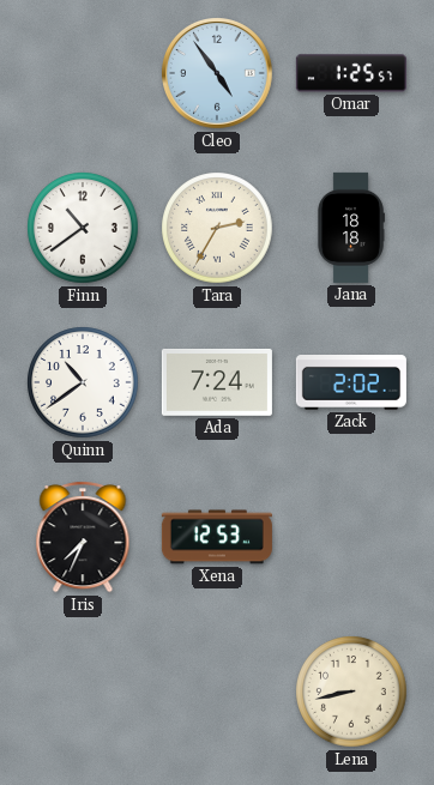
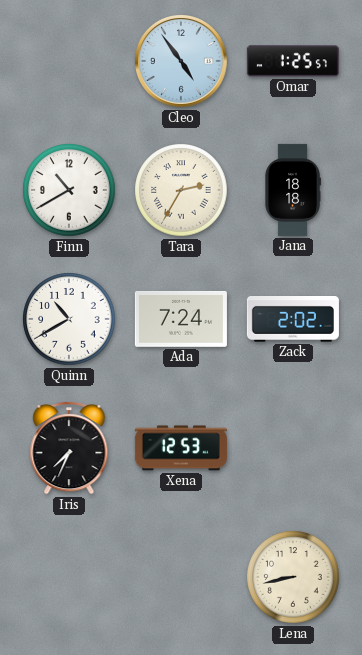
Finn: 10:39 -> 10:40
Quinn: 10:39 -> 10:40
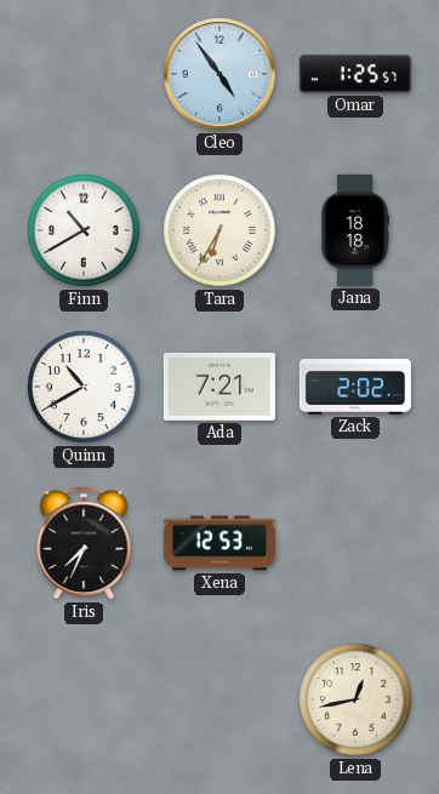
Tara: 2:35 -> 6:35
Ada: 7:24 -> 7:21
Lena: 8:43 -> 12:43
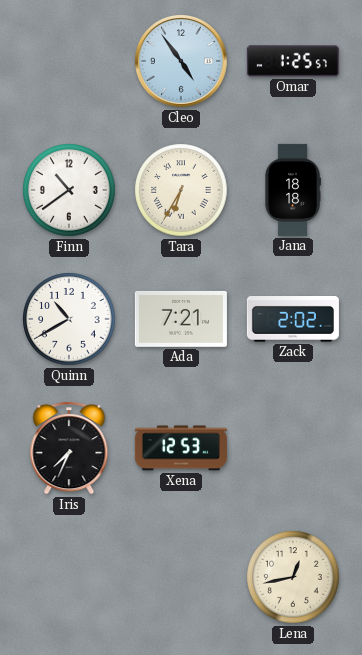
Finn: 10:40 -> 10:39
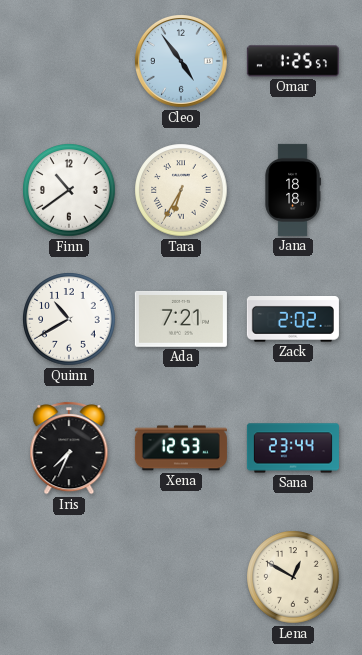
Sana: none -> 23:44
Lena: 12:43 -> 12:50
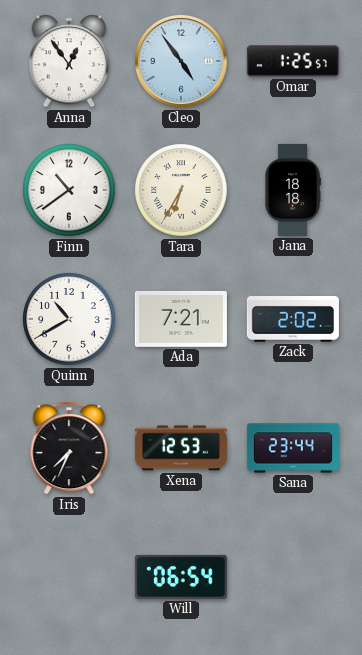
Anna: none -> 12:54
Will: none -> 06:54
Lena: 12:50 -> none
